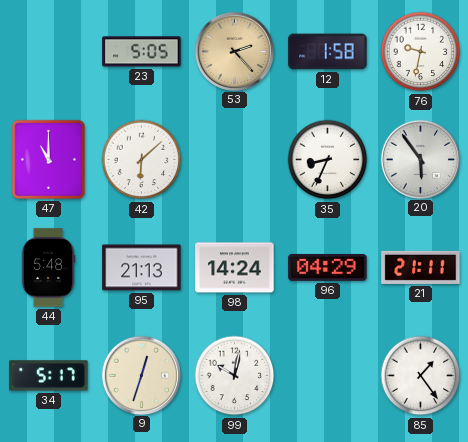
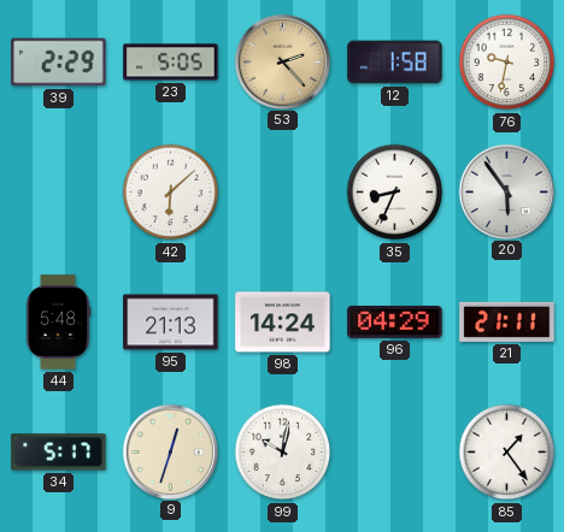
39: none -> 2:29
47: 11:00 -> none
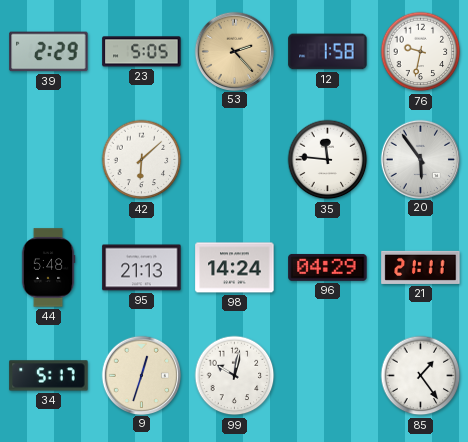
35: 8:34 -> 11:46
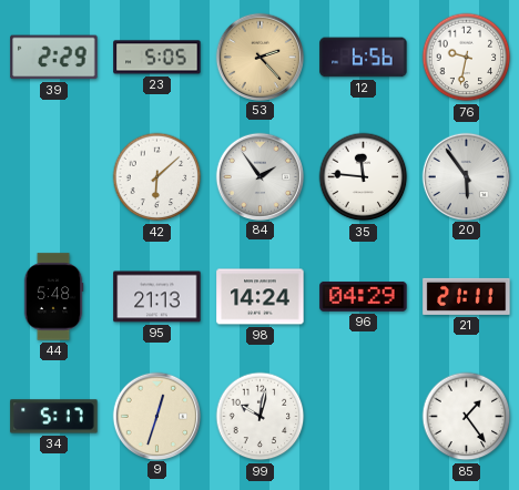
12: 1:58 -> 6:56
84: none -> 1:54
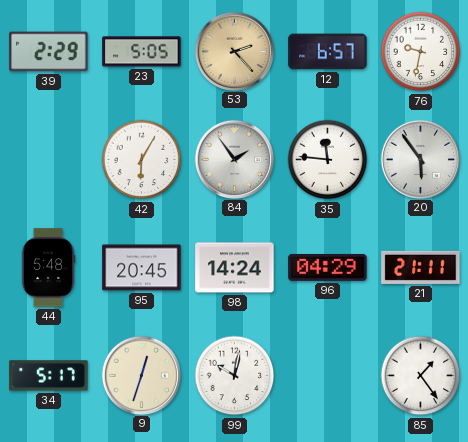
12: 6:56 -> 6:57
42: 6:08 -> 6:05
95: 21:13 -> 20:45
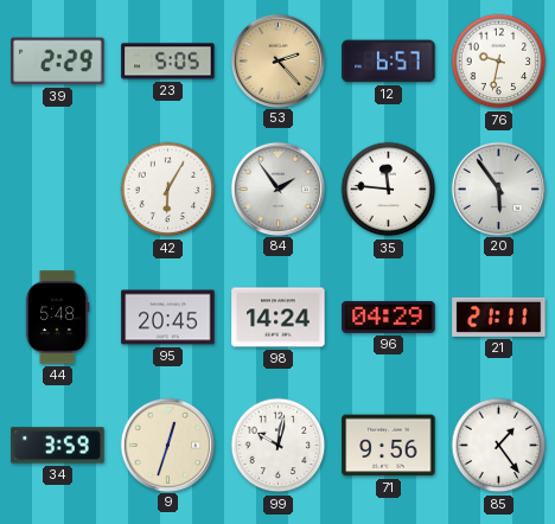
34: 5:17 -> 3:59
71: none -> 9:56
